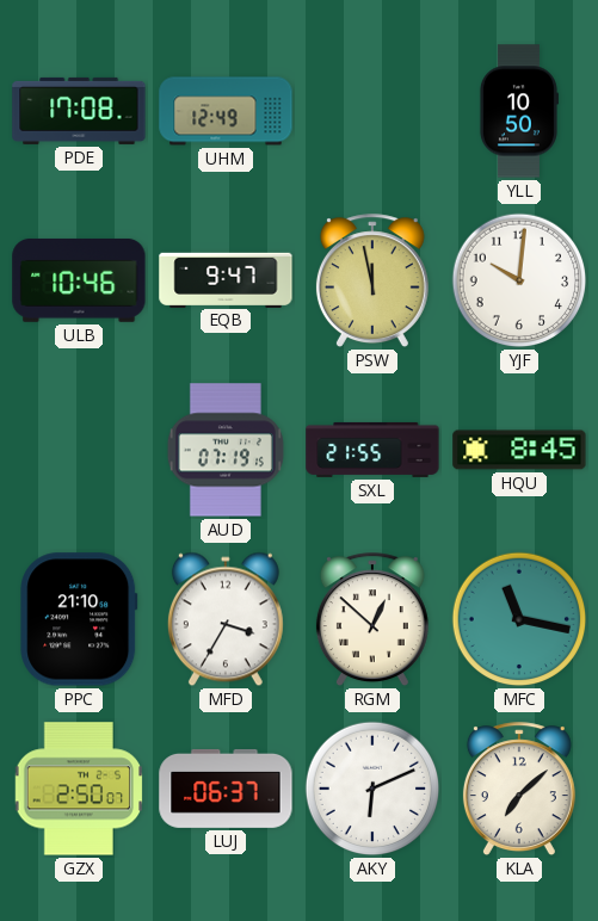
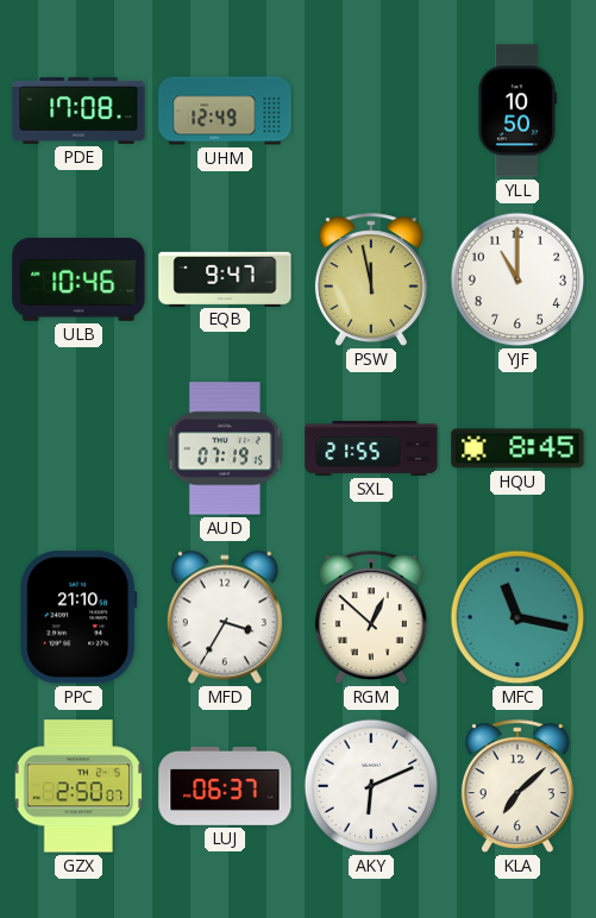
YJF: 10:01 -> 11:00
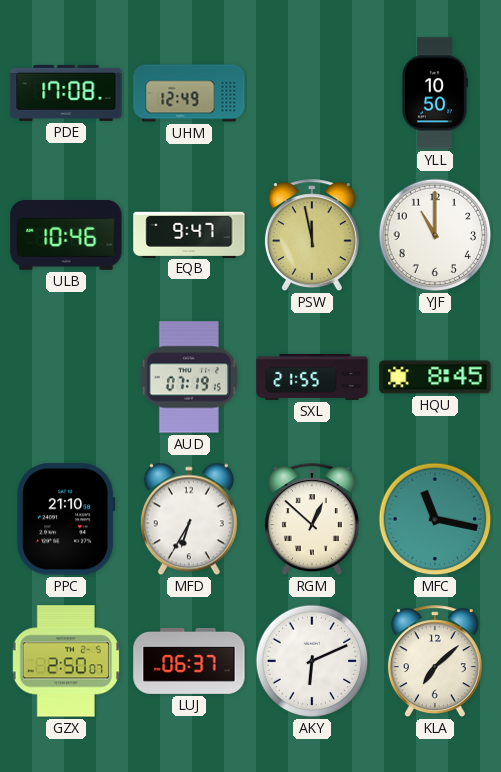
MFD: 3:35 -> 6:35
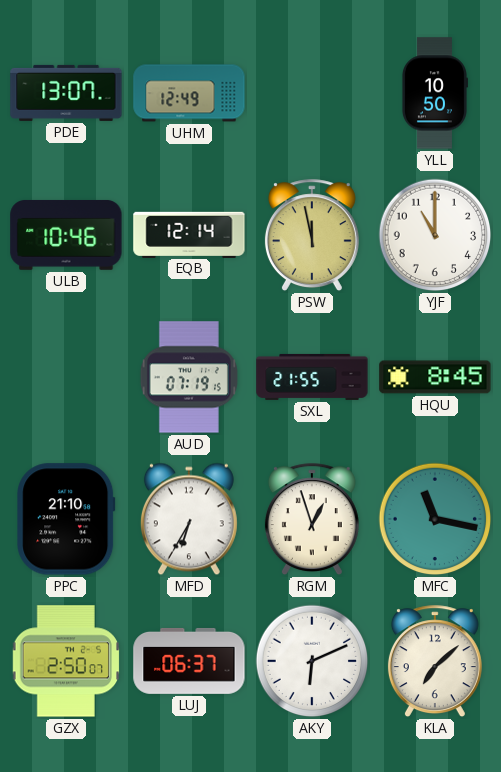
PDE: 17:08 -> 13:07
EQB: 9:47 -> 12:14
RGM: 12:52 -> 12:57
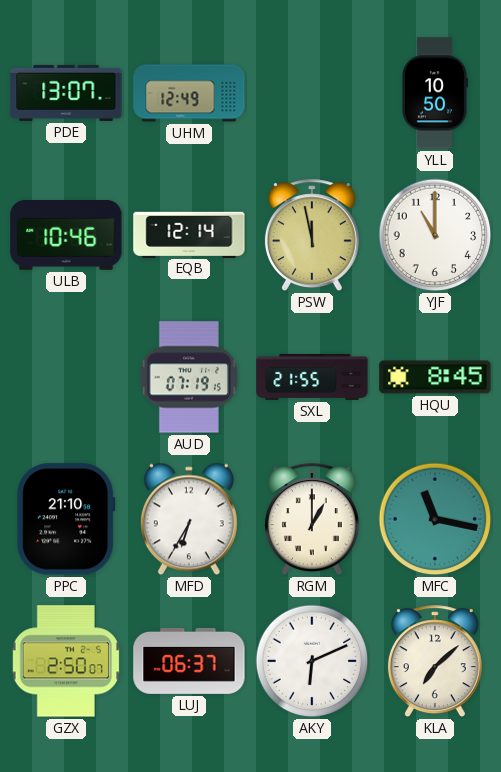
RGM: 12:57 -> 1:00
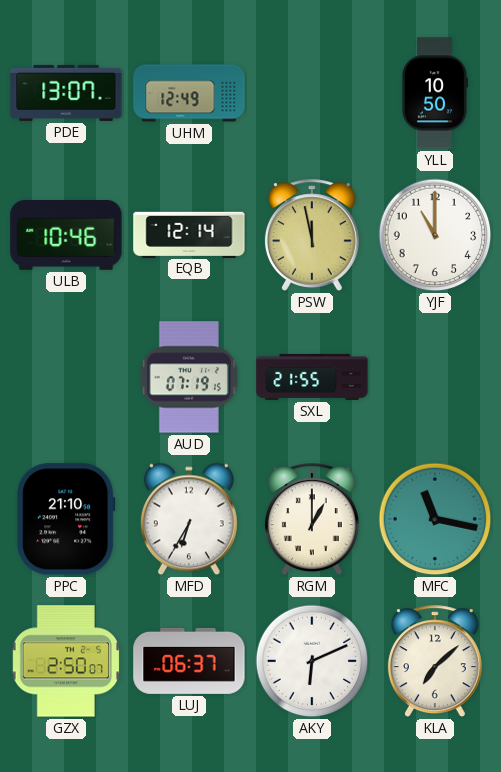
HQU: 8:45 -> none
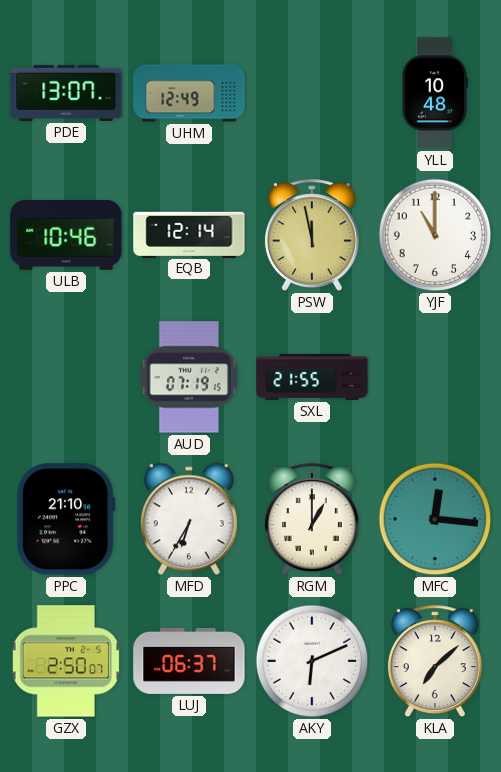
YLL: 10:50 -> 10:48
MFC: 11:17 -> 12:16
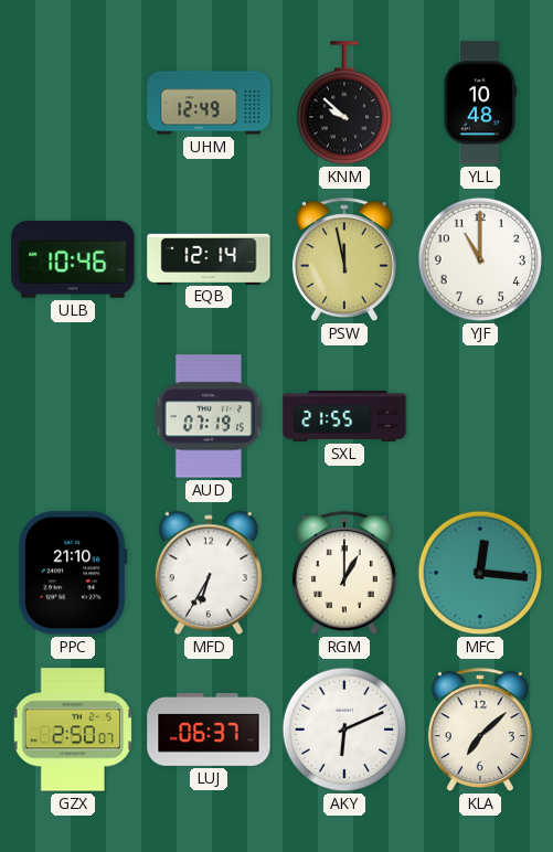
PDE: 13:07 -> none
KNM: none -> 9:52
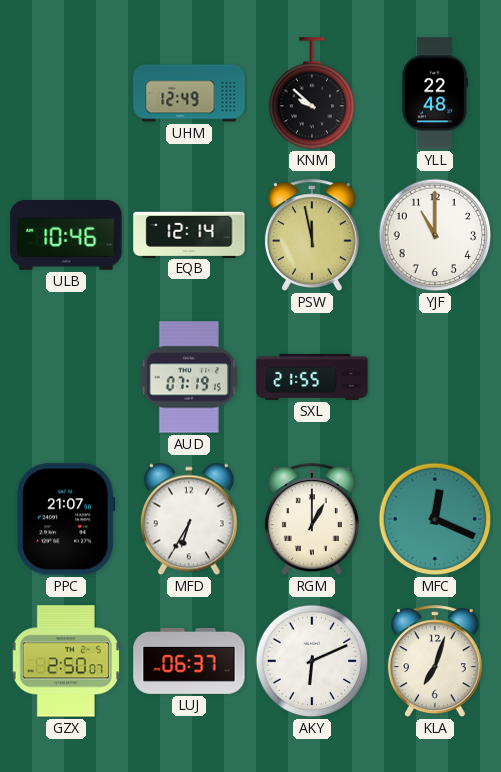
YLL: 10:48 -> 22:48
PPC: 21:10 -> 21:07
MFC: 12:16 -> 12:19
KLA: 7:08 -> 7:03
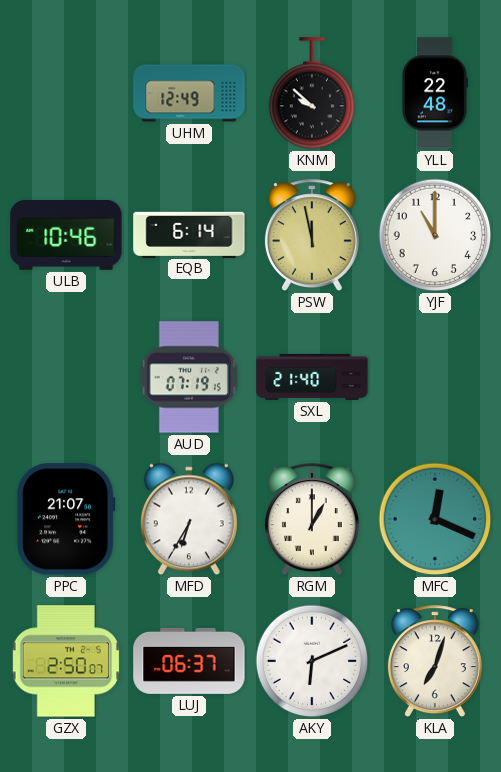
EQB: 12:14 -> 6:14
SXL: 21:55 -> 21:40
